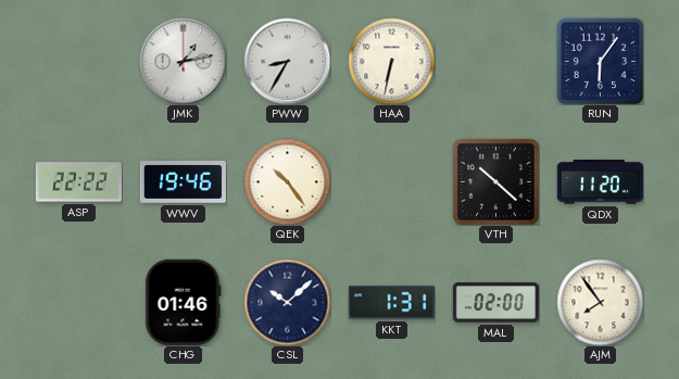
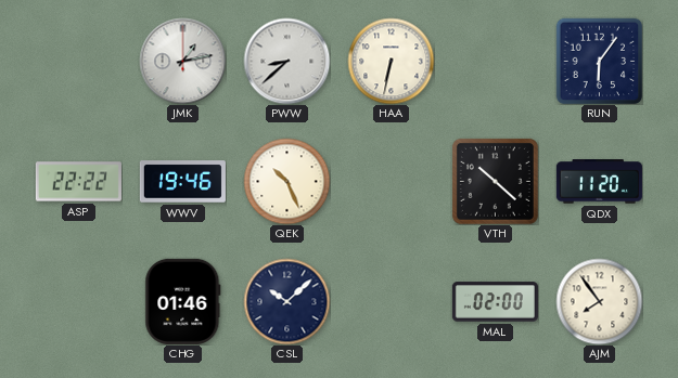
PWW: 8:35 -> 8:38
QEK: 10:24 -> 10:26
KKT: 1:31 -> none
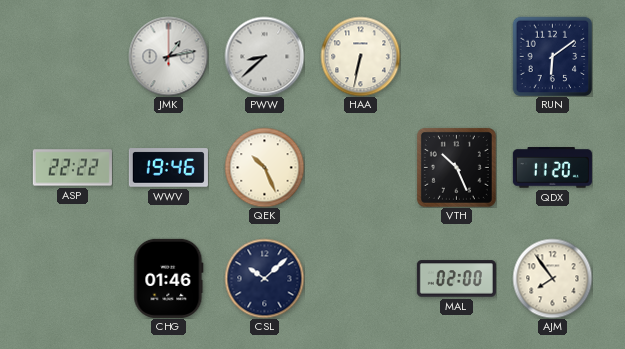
RUN: 6:06 -> 6:09
VTH: 10:22 -> 10:26
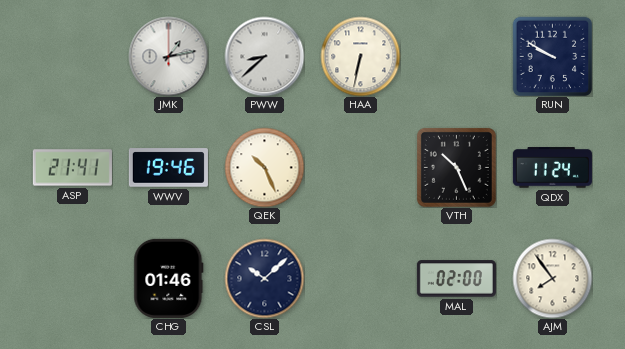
RUN: 6:09 -> 9:50
ASP: 22:22 -> 21:41
QDX: 11:20 -> 11:24
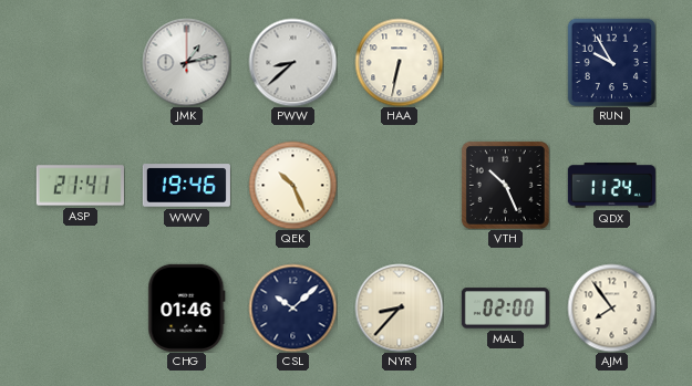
RUN: 9:50 -> 9:55
NYR: none -> 8:37
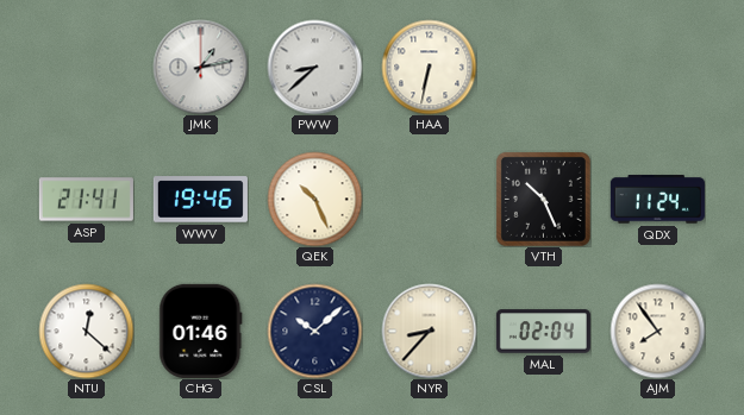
RUN: 9:55 -> none
NTU: none -> 12:22
MAL: 02:00 -> 02:04
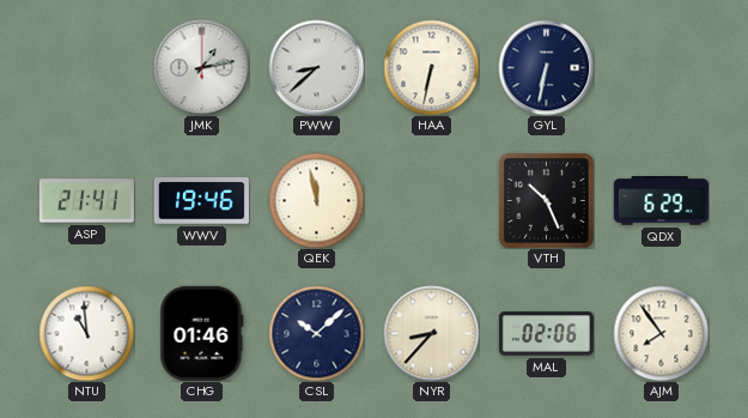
GYL: none -> 6:32
QEK: 10:26 -> 11:58
QDX: 11:24 -> 6:29
NTU: 12:22 -> 10:59
MAL: 02:04 -> 02:06
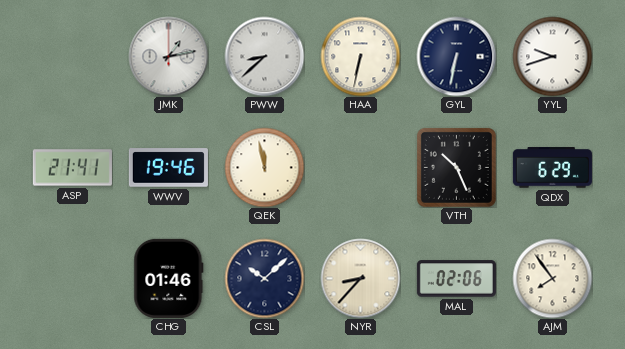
YYL: none -> 9:42
NTU: 10:59 -> none
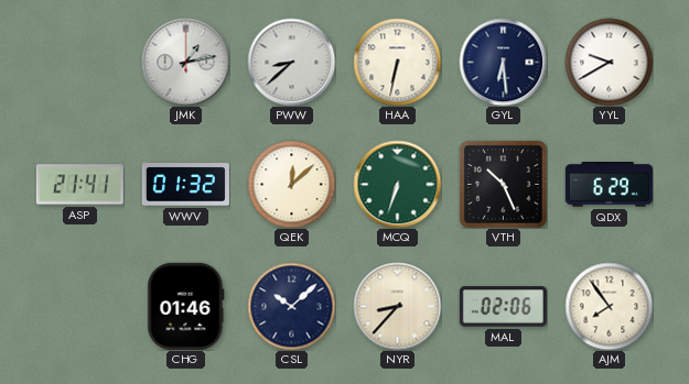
GYL: 6:32 -> 6:29
YYL: 9:42 -> 9:40
WWV: 19:46 -> 01:32
QEK: 11:58 -> 12:08
MCQ: none -> 6:33
